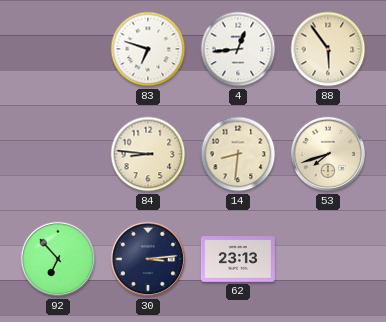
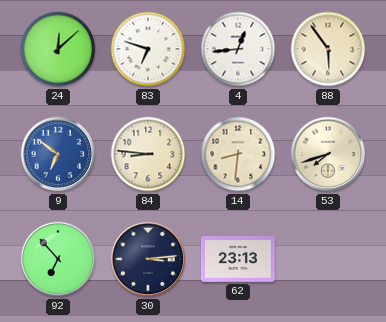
24: none -> 12:08
9: none -> 6:51
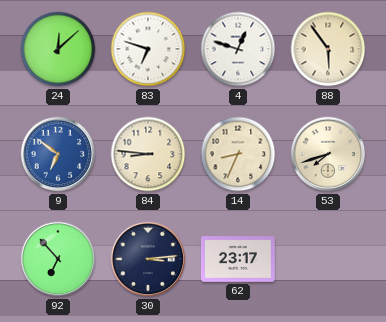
4: 12:44 -> 12:48
14: 8:31 -> 8:34
62: 23:13 -> 23:17
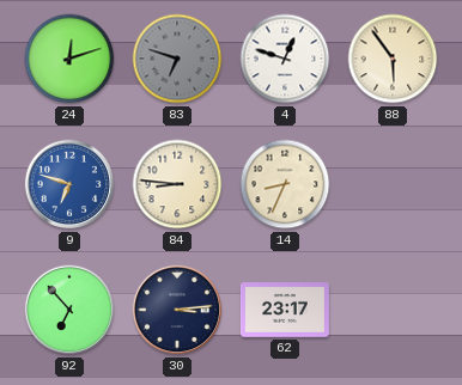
24: 12:08 -> 12:12
83 dial: white -> grey
9: 6:51 -> 6:48
53: 7:42 -> none
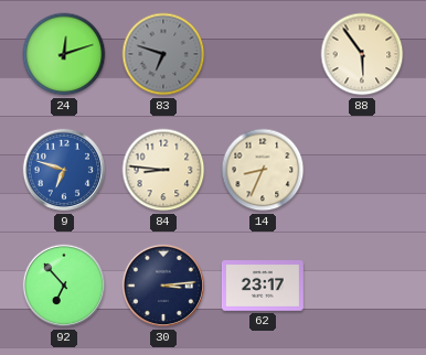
4: 12:48 -> none
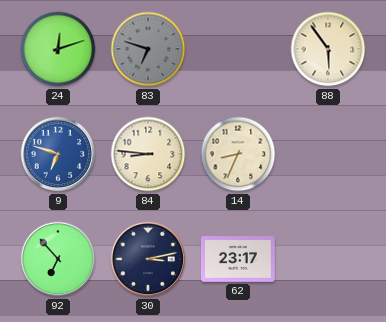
30: 3:14 -> 3:13
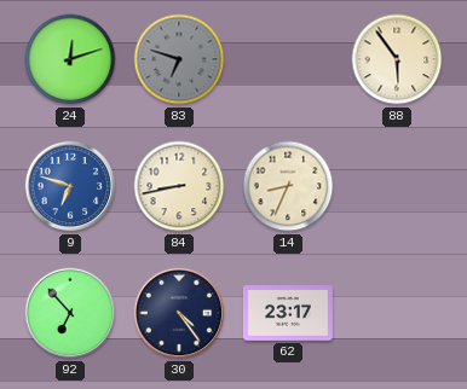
84: 8:46 -> 8:43
30: 3:13 -> 4:24
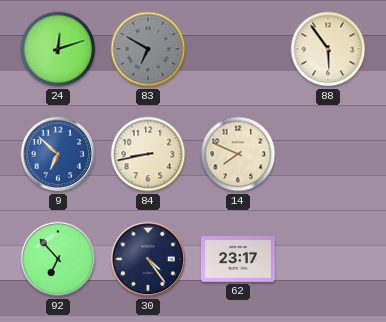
83: 6:48 -> 6:50
9: 6:48 -> 6:52
14: 8:34 -> 7:49
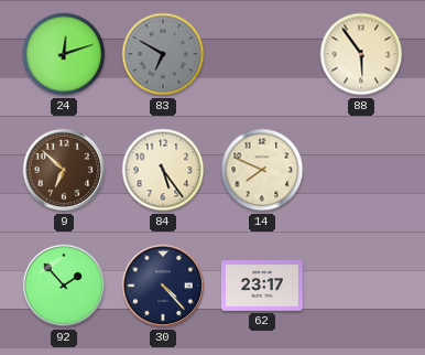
9 dial: blue -> brown
84: 8:43 -> 5:24
92: 6:53 -> 1:53
30: 4:24 -> 4:23
